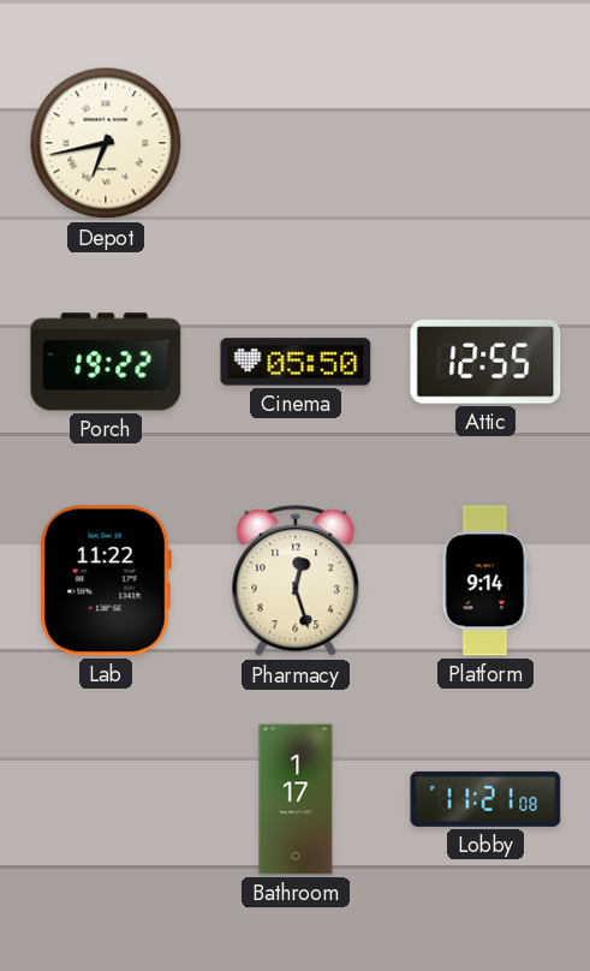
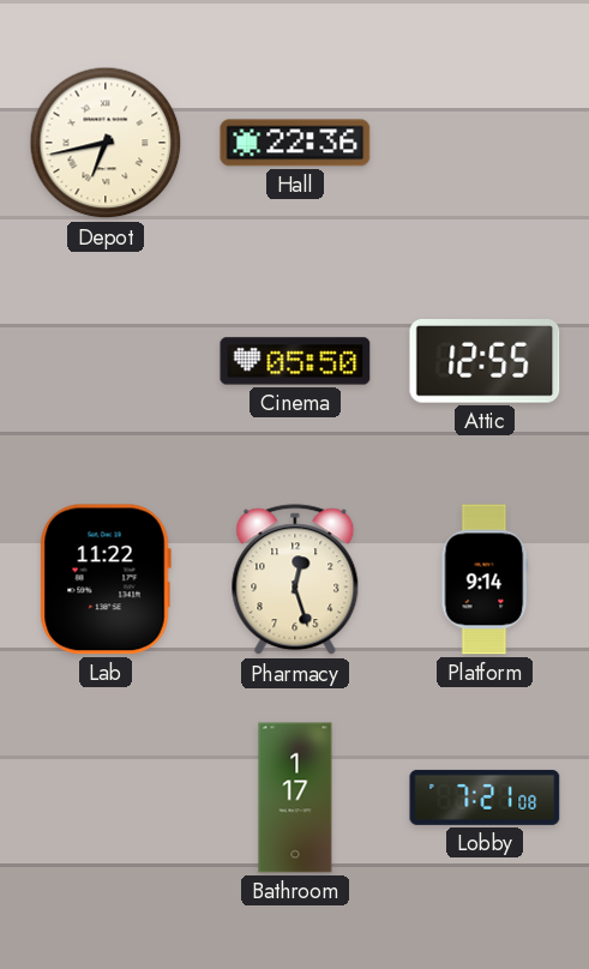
Hall: none -> 22:36
Porch: 19:22 -> none
Lobby: 11:21 -> 7:21
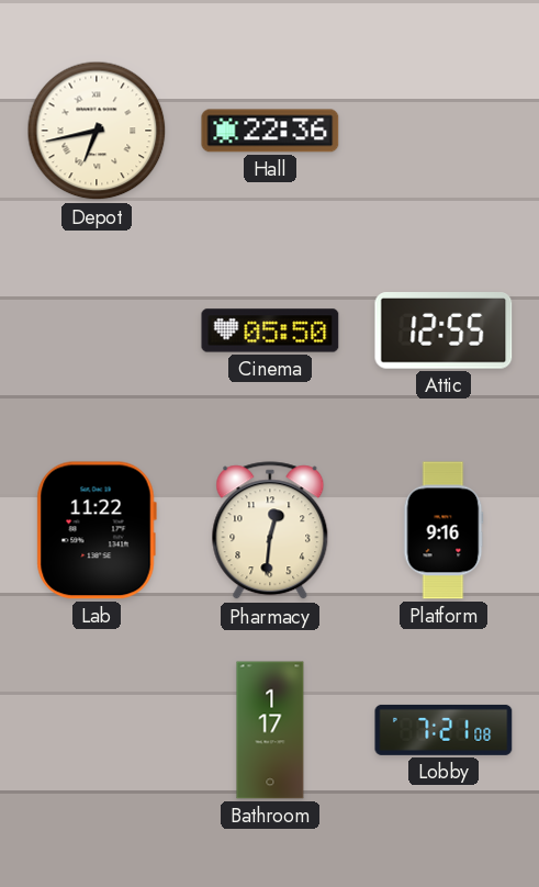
Pharmacy: 12:27 -> 12:31
Platform: 9:14 -> 9:16
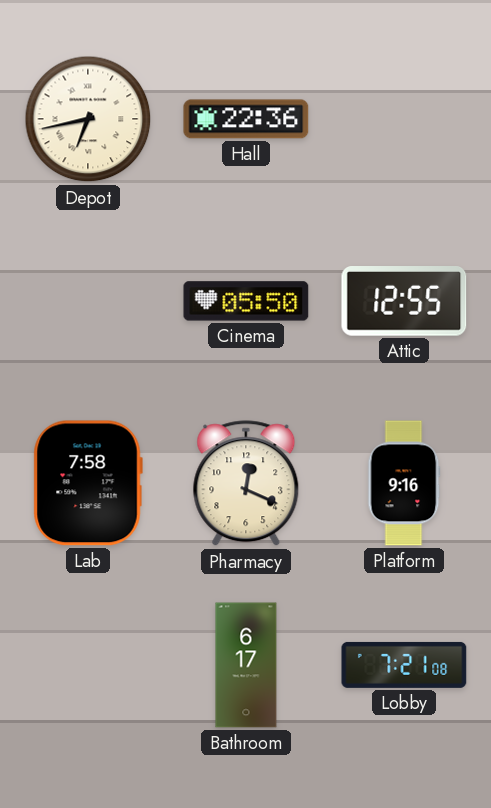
Lab: 11:22 -> 7:58
Pharmacy: 12:31 -> 12:19
Bathroom: 1:17 -> 6:17
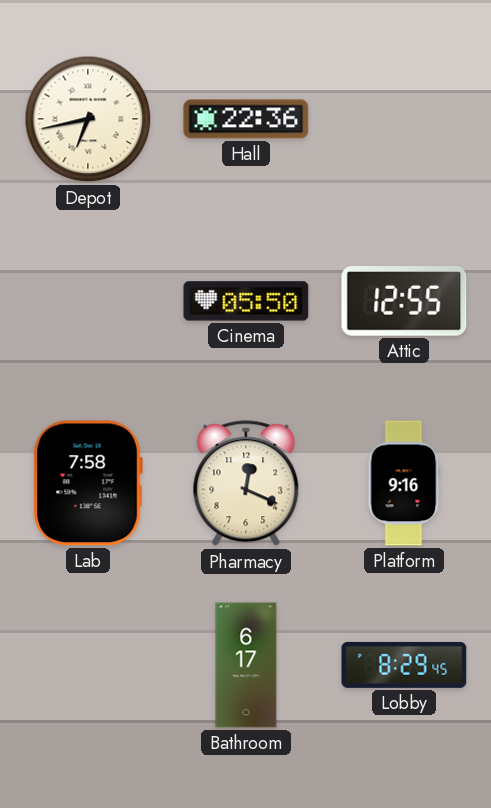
Lobby: 7:21 -> 8:29
